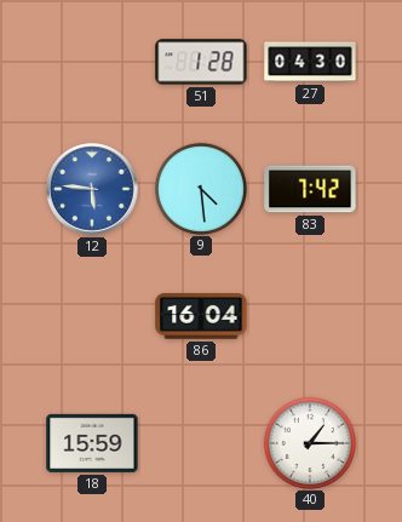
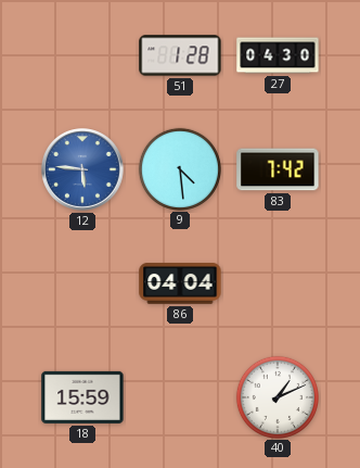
86: 16:04 -> 04:04
40: 1:15 -> 1:11
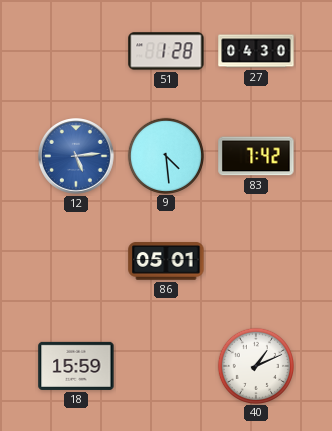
12: 5:46 -> 5:14
86: 04:04 -> 05:01
